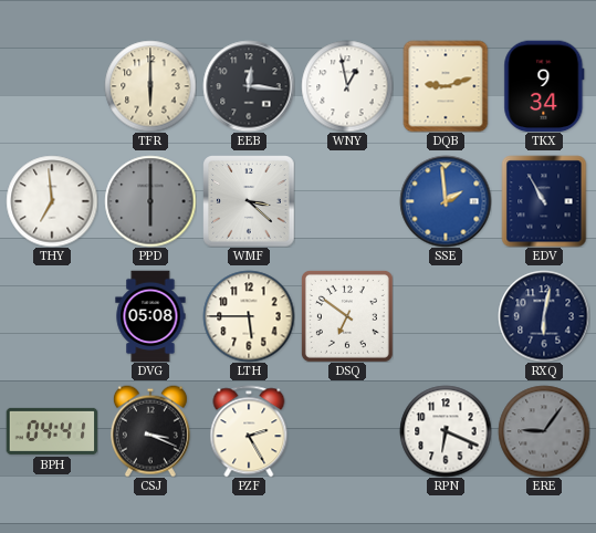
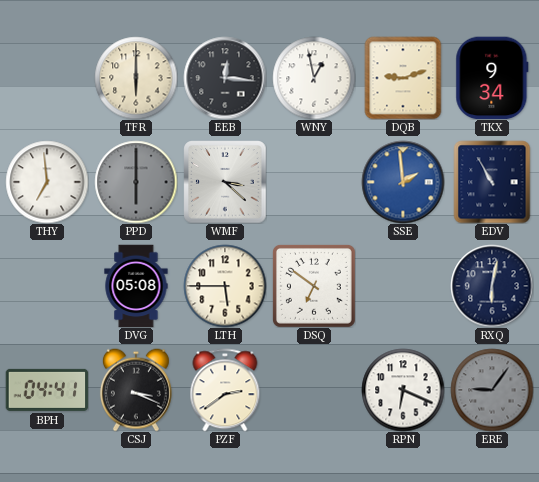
PZF: 2:25 -> 2:39
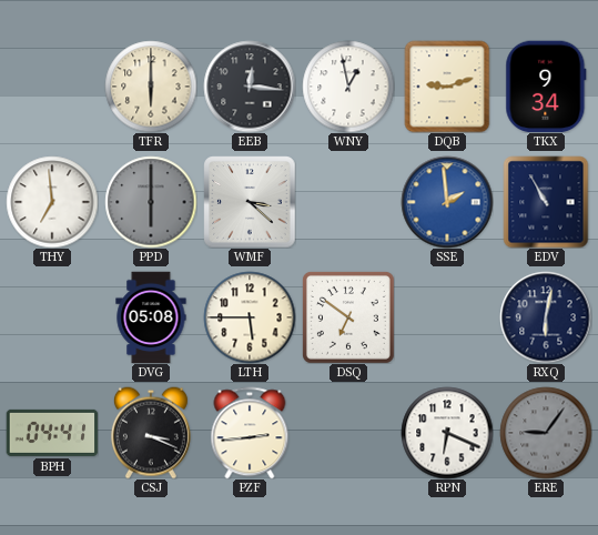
PZF: 2:39 -> 2:44
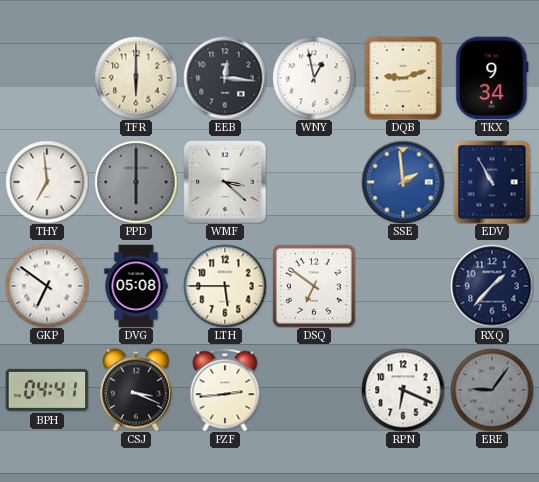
GKP: none -> 6:51
RXQ: 6:02 -> 1:37
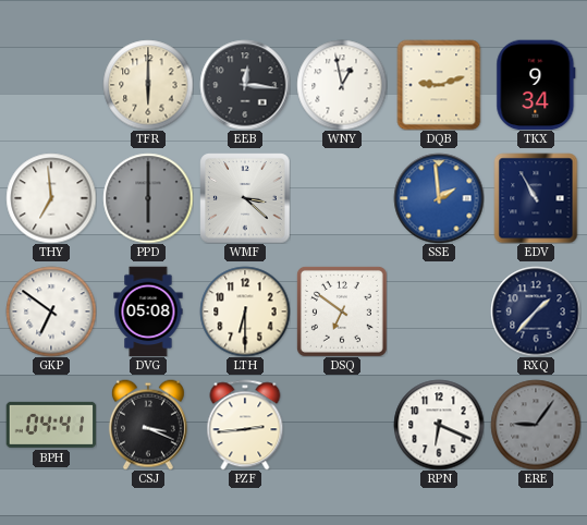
LTH: 5:45 -> 6:30
